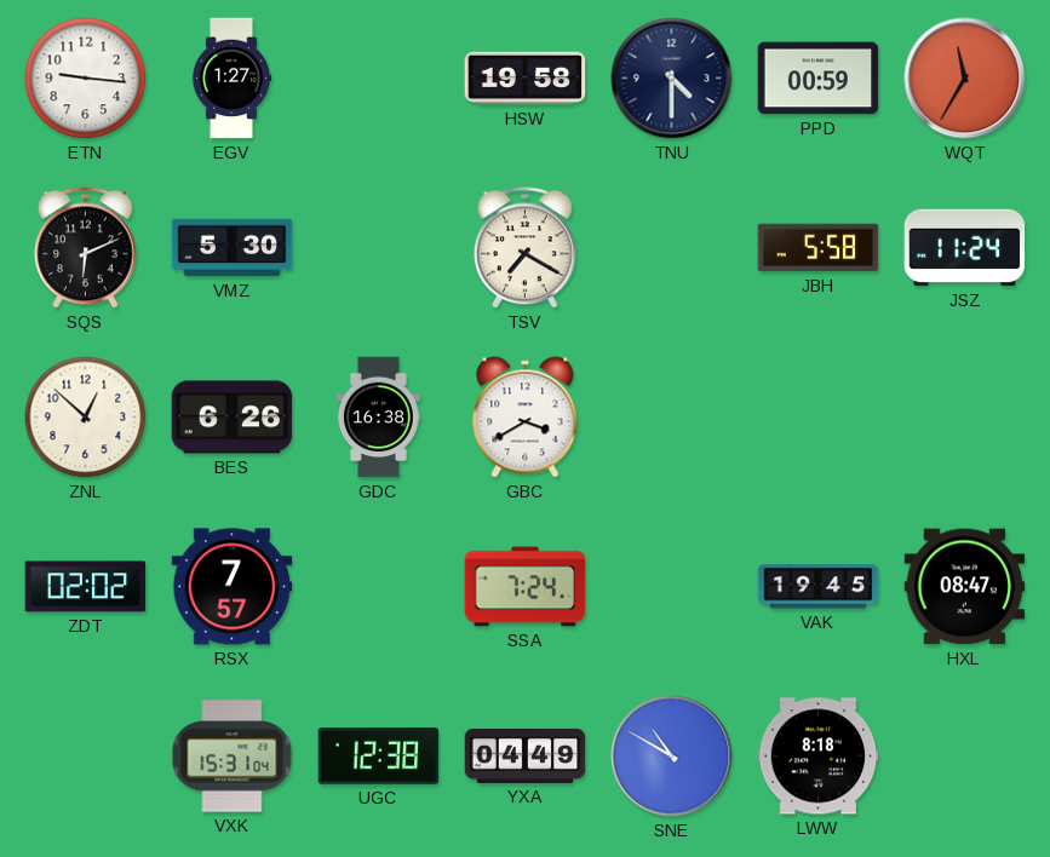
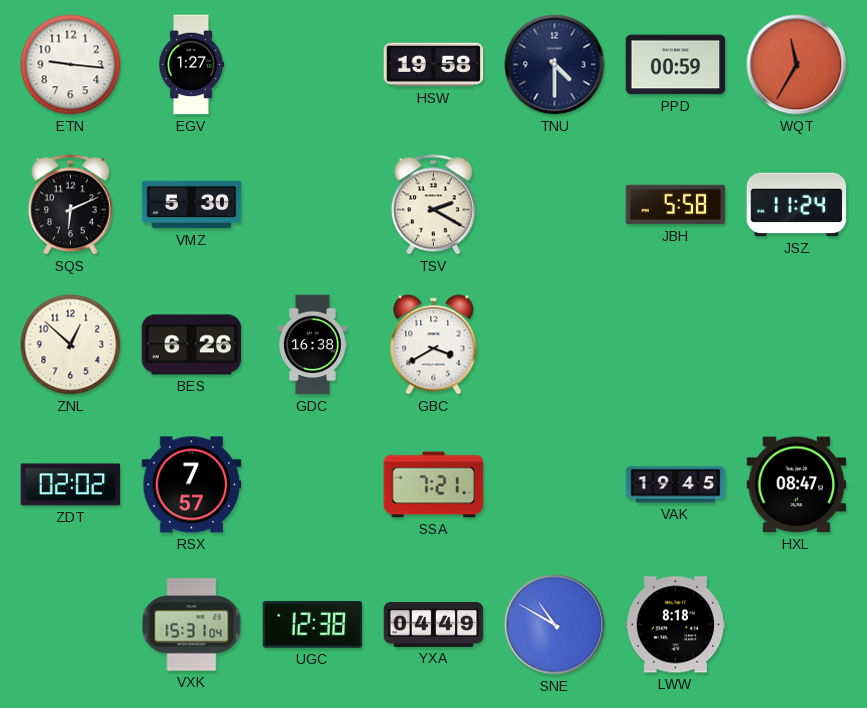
TSV: 7:20 -> 2:20
SSA: 7:24 -> 7:21
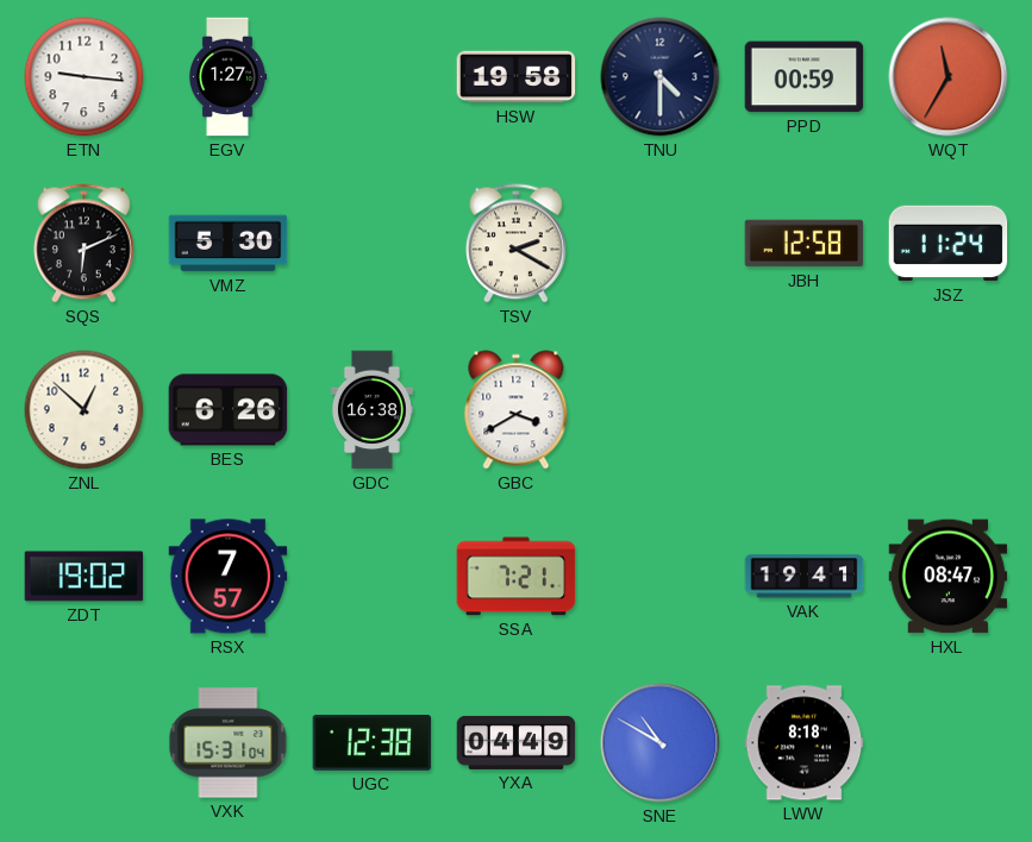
JBH: 5:58 -> 12:58
ZDT: 02:02 -> 19:02
VAK: 19:45 -> 19:41
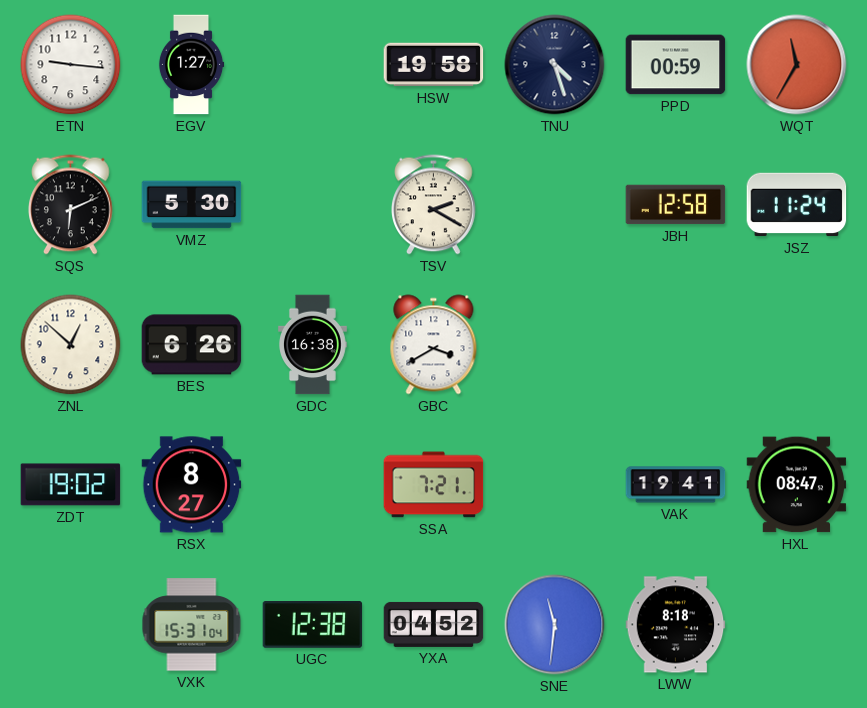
TNU: 4:30 -> 4:27
RSX: 7:57 -> 8:27
YXA: 04:49 -> 04:52
SNE: 10:50 -> 11:31
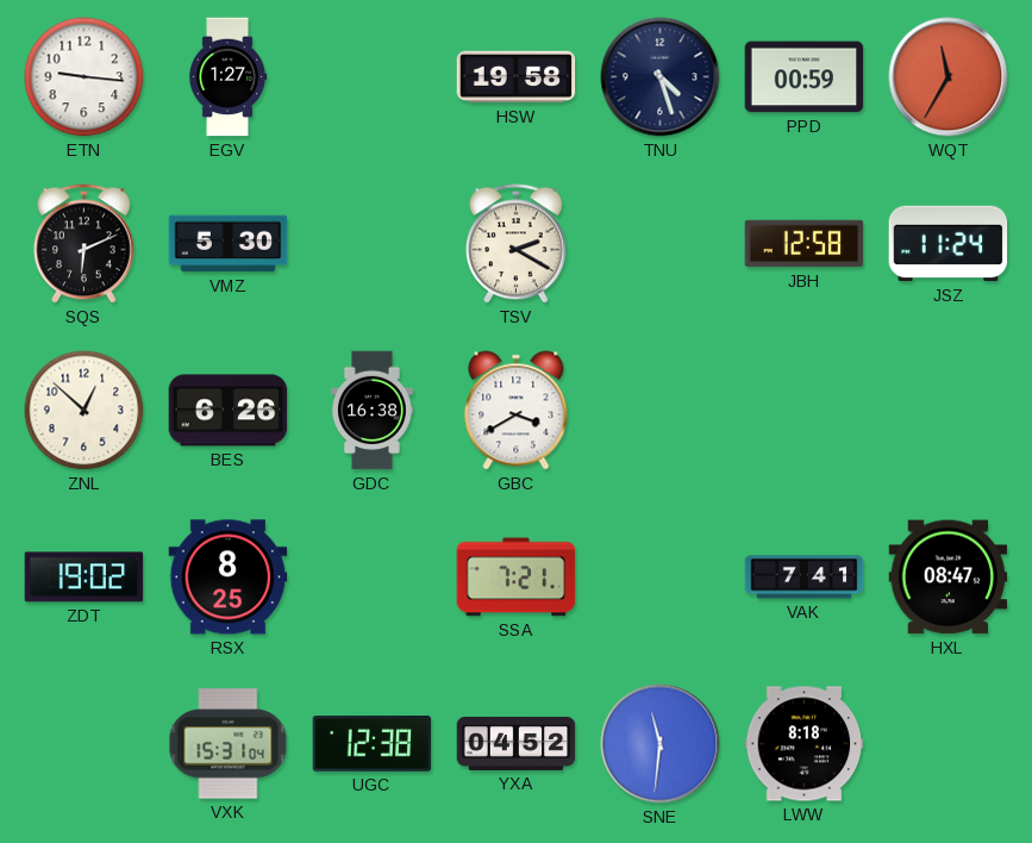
RSX: 8:27 -> 8:25
VAK: 19:41 -> 7:41
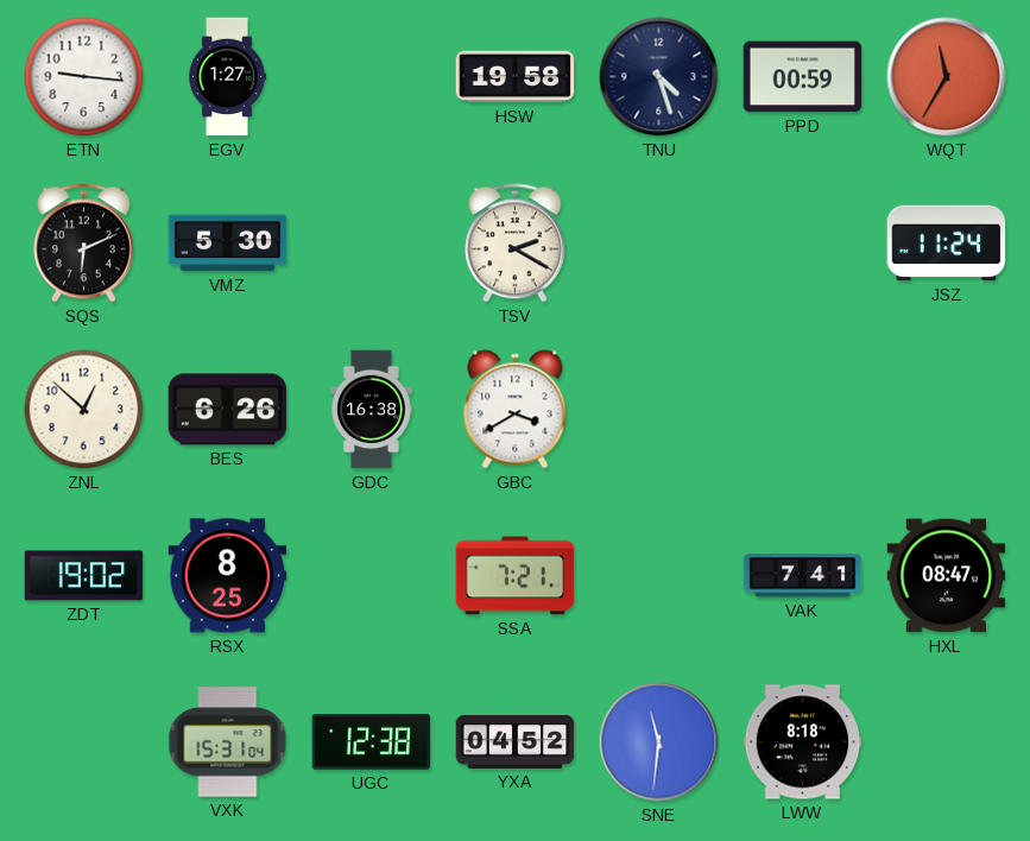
JBH: 12:58 -> none
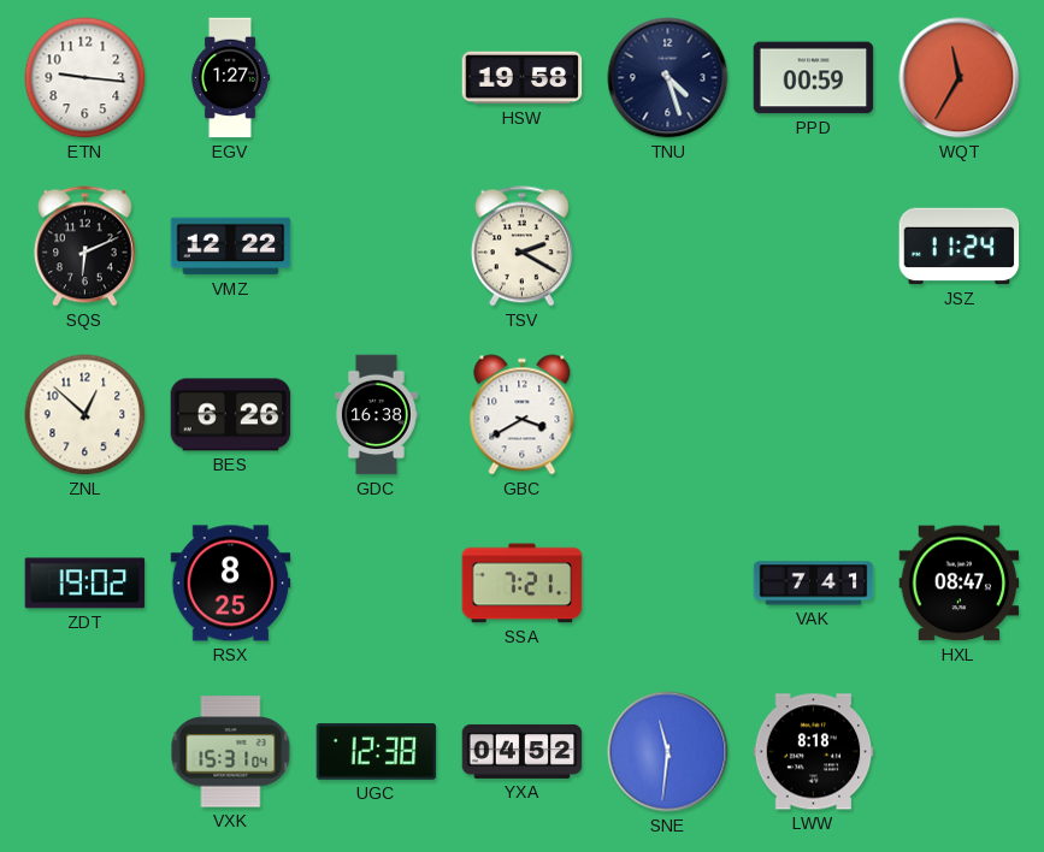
VMZ: 5:30 -> 12:22
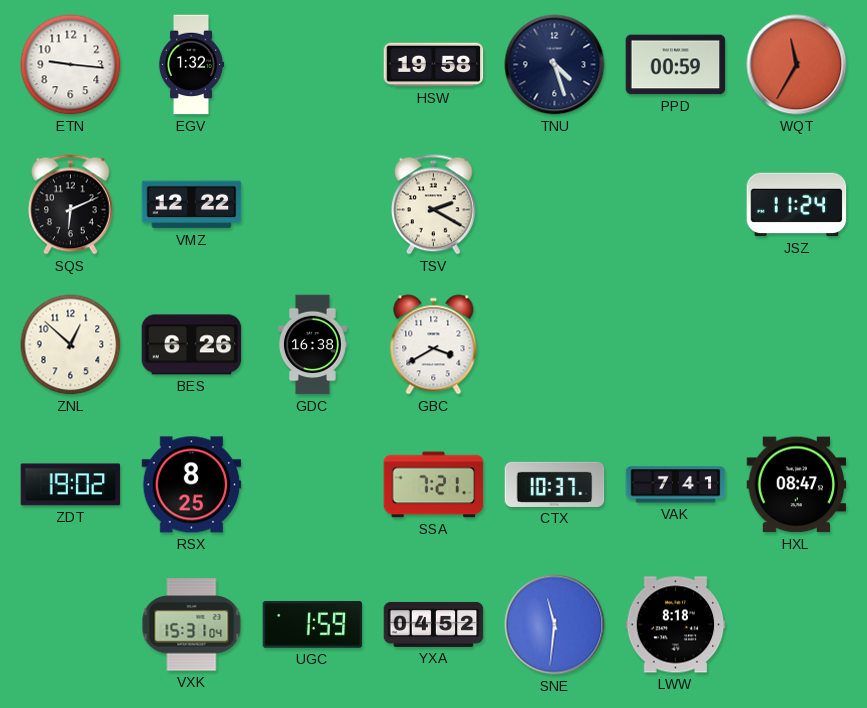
EGV: 1:27 -> 1:32
CTX: none -> 10:37
UGC: 12:38 -> 1:59
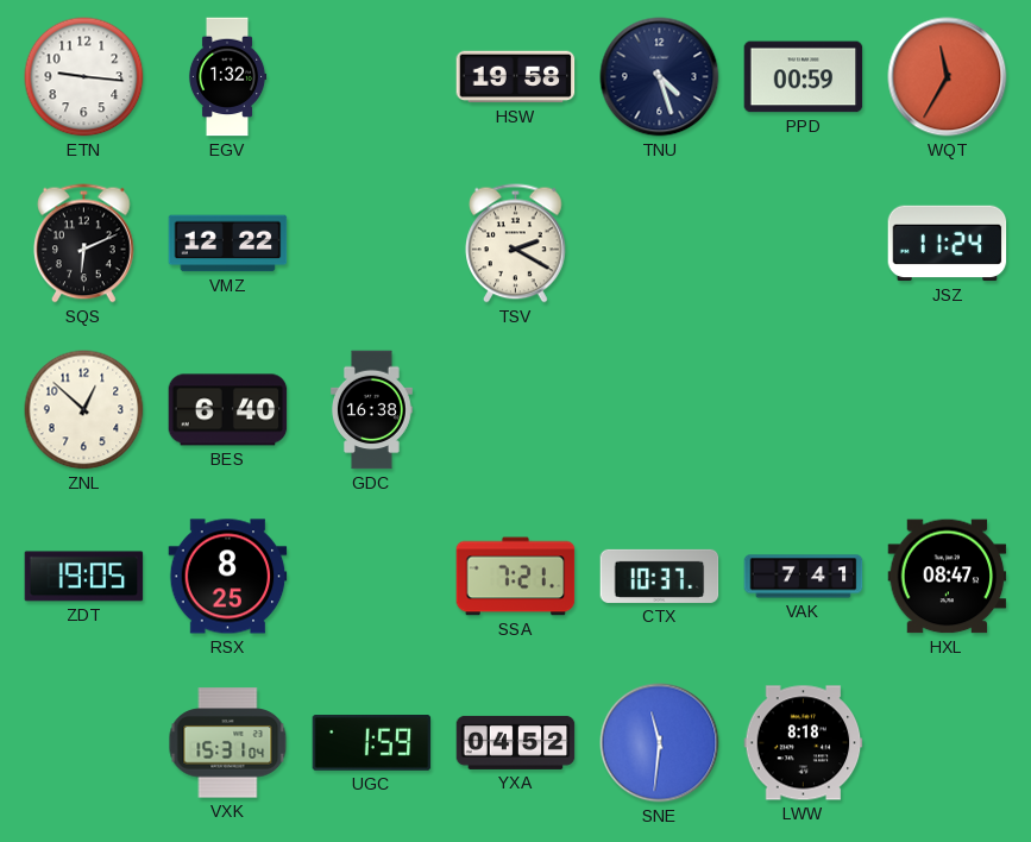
BES: 6:26 -> 6:40
GBC: 3:40 -> none
ZDT: 19:02 -> 19:05
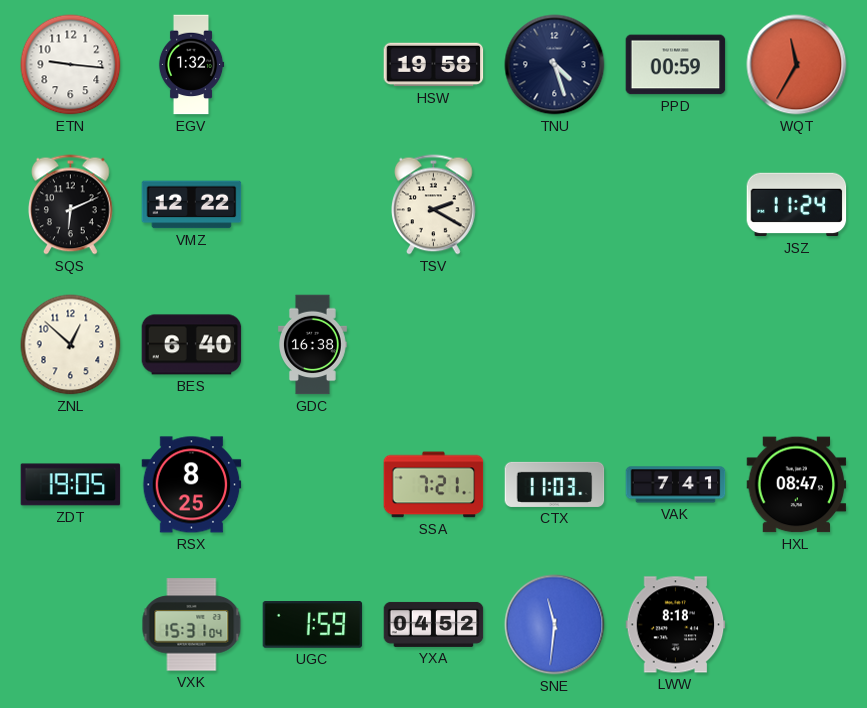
CTX: 10:37 -> 11:03
